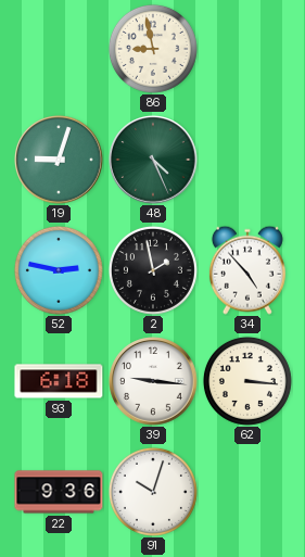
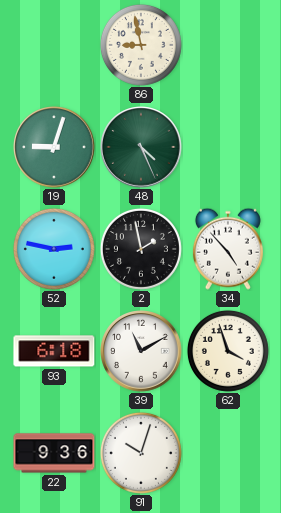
39: 9:16 -> 11:10
62: 3:16 -> 3:57
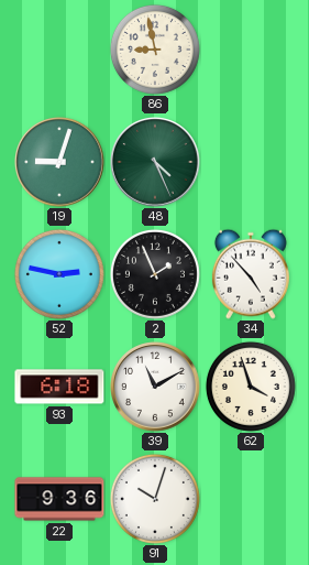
2: 1:58 -> 1:56
